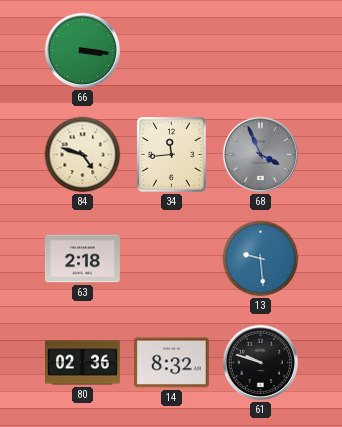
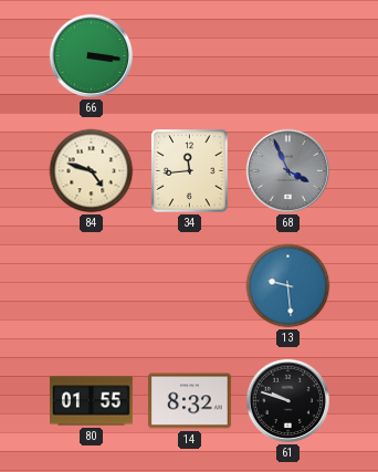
63: 2:18 -> none
80: 02:36 -> 01:55
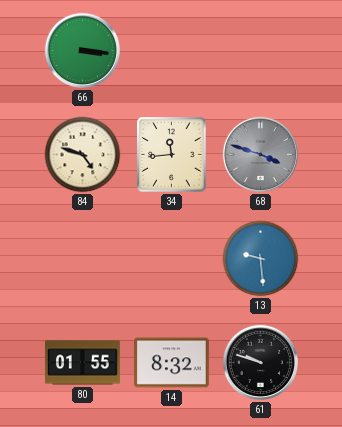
68: 3:56 -> 3:48
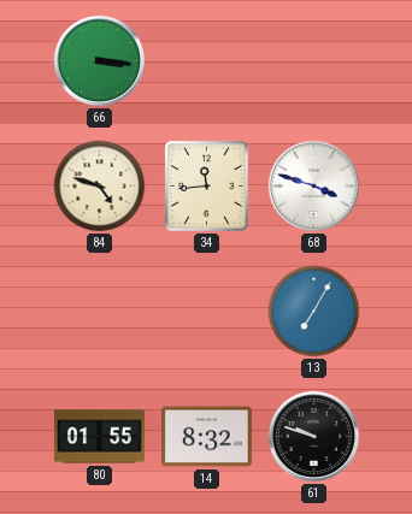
68 dial: grey -> white
13: 9:29 -> 7:05
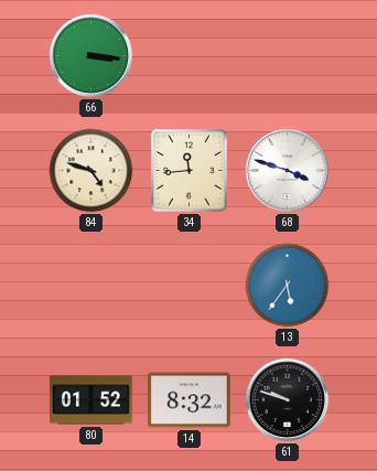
13: 7:05 -> 5:36
80: 01:55 -> 01:52
